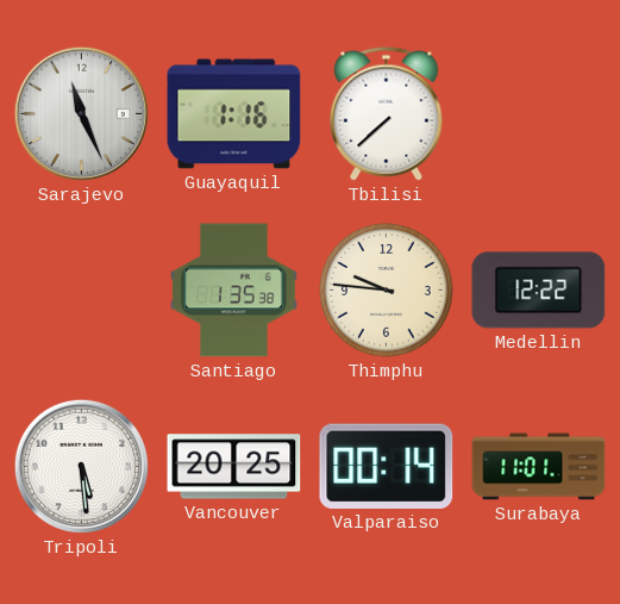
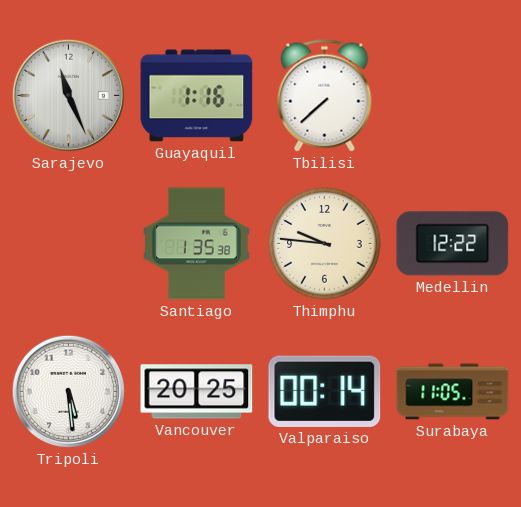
Surabaya: 11:01 -> 11:05
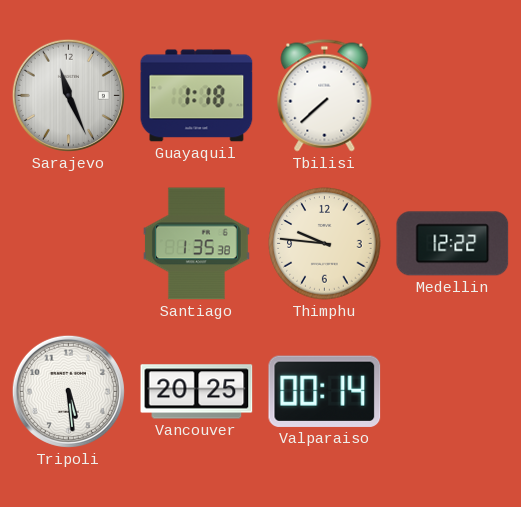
Guayaquil: 1:16 -> 1:18
Surabaya: 11:05 -> none
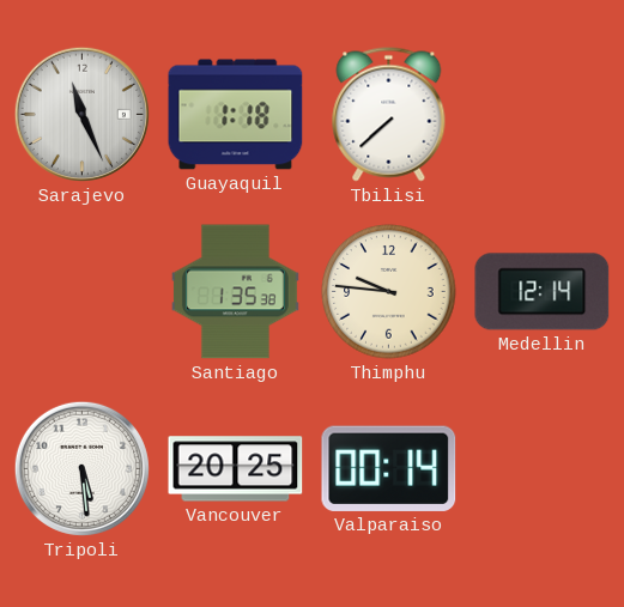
Medellin: 12:22 -> 12:14
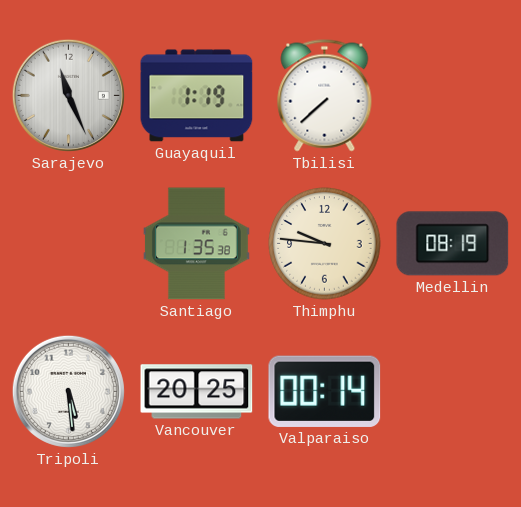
Guayaquil: 1:18 -> 1:19
Medellin: 12:14 -> 08:19
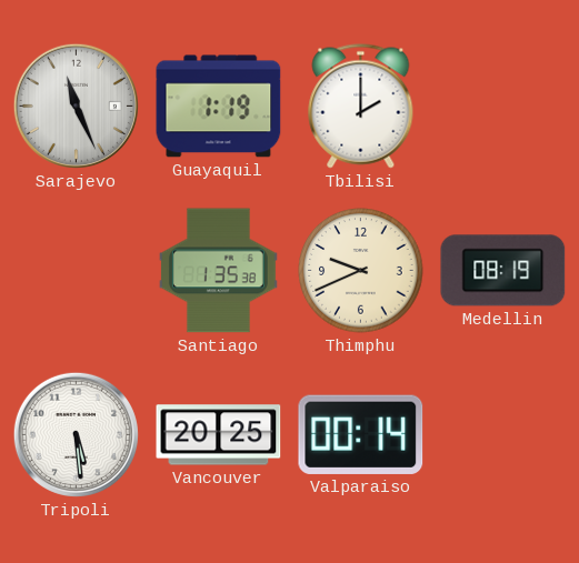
Tbilisi: 7:38 -> 2:00
Thimphu: 9:46 -> 9:41
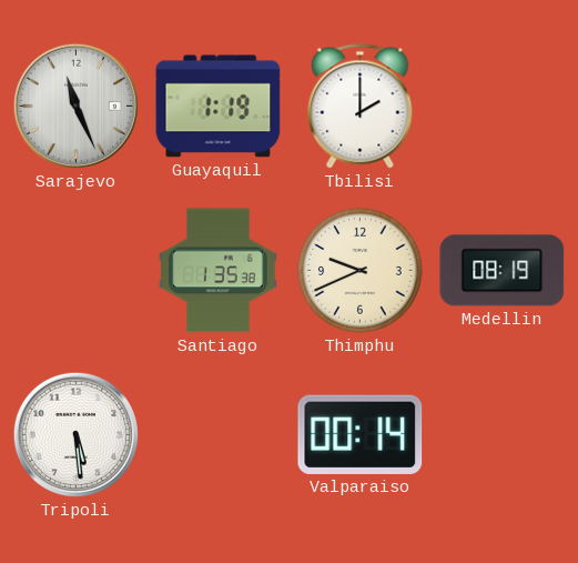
Vancouver: 20:25 -> none
